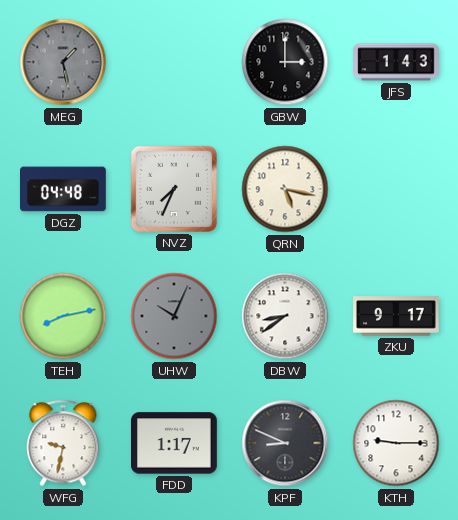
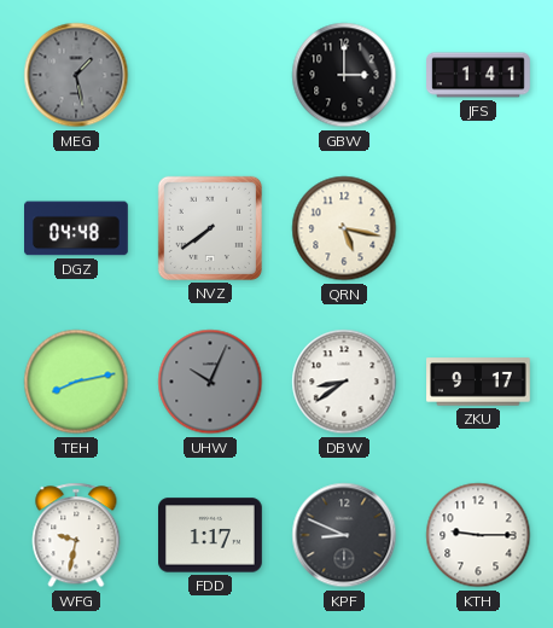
JFS: 1:43 -> 1:41
NVZ: 7:34 -> 7:39
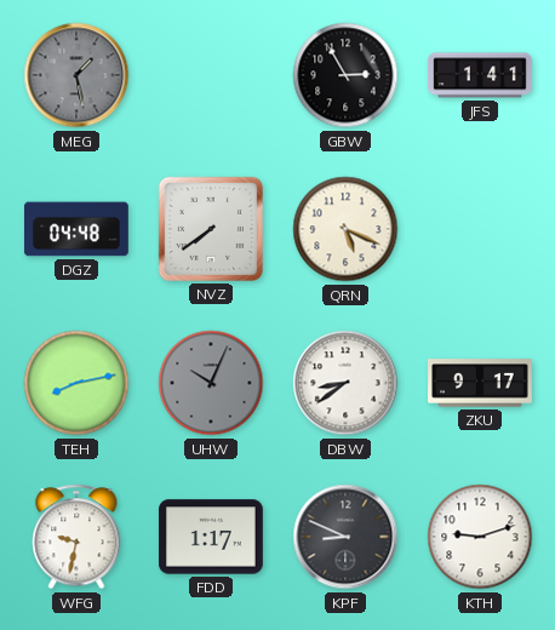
GBW: 3:00 -> 2:55
QRN: 5:17 -> 5:19
KTH: 9:15 -> 9:12
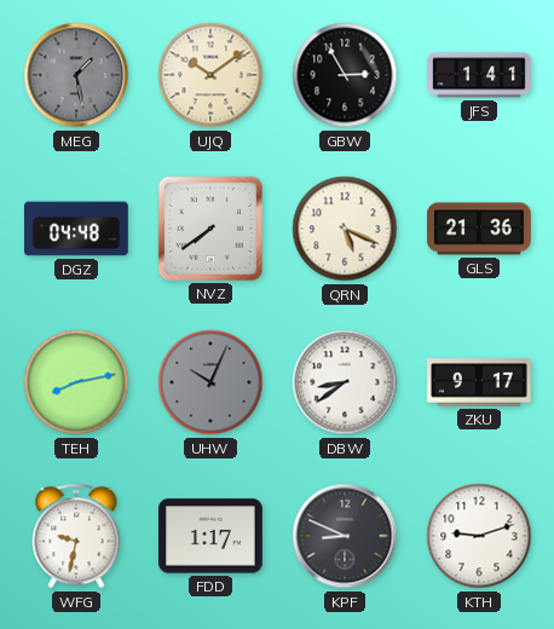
UJQ: none -> 10:09
GLS: none -> 21:36
